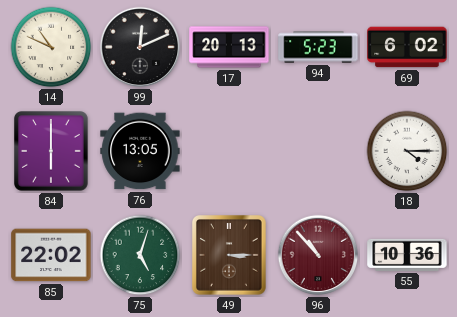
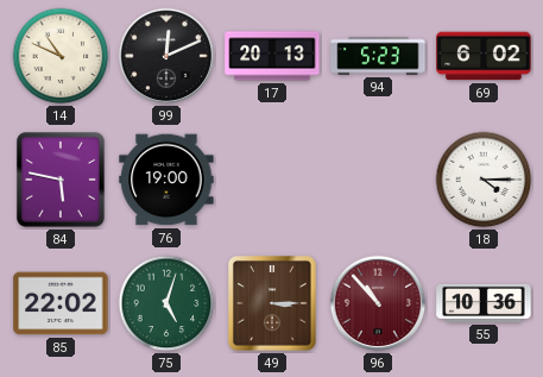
84: 6:00 -> 5:47
76: 13:05 -> 19:00
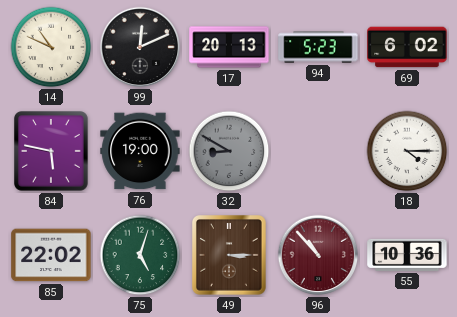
32: none -> 8:50
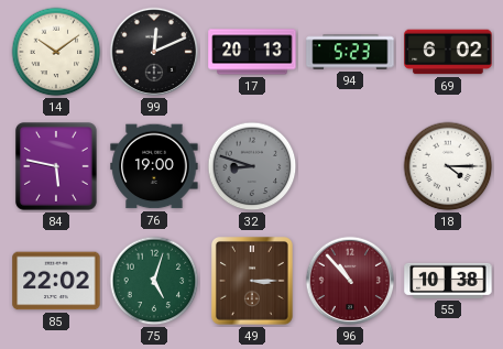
14: 10:49 -> 10:09
32: 8:50 -> 8:48
55: 10:36 -> 10:38
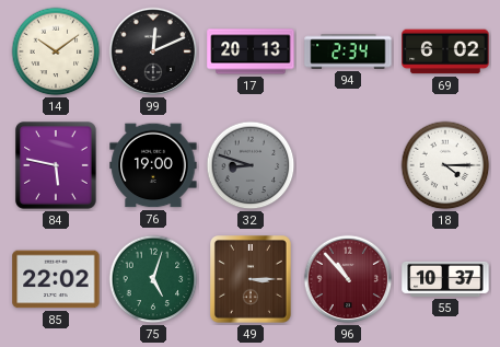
94: 5:23 -> 2:34
55: 10:38 -> 10:37
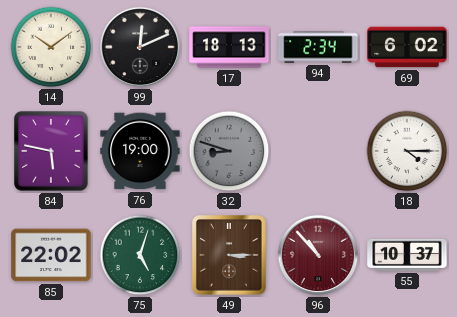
17: 20:13 -> 18:13
